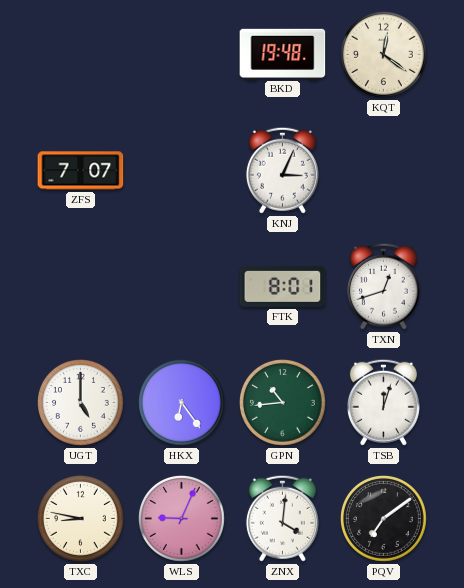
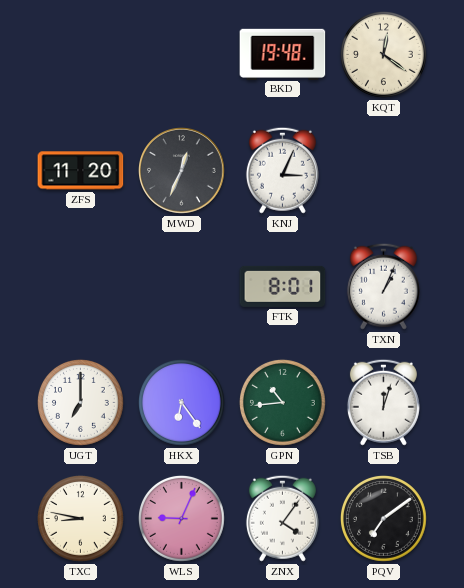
ZFS: 7:07 -> 11:20
MWD: none -> 12:34
TXN: 12:42 -> 1:04
UGT: 5:00 -> 7:00
ZNX: 4:01 -> 4:06
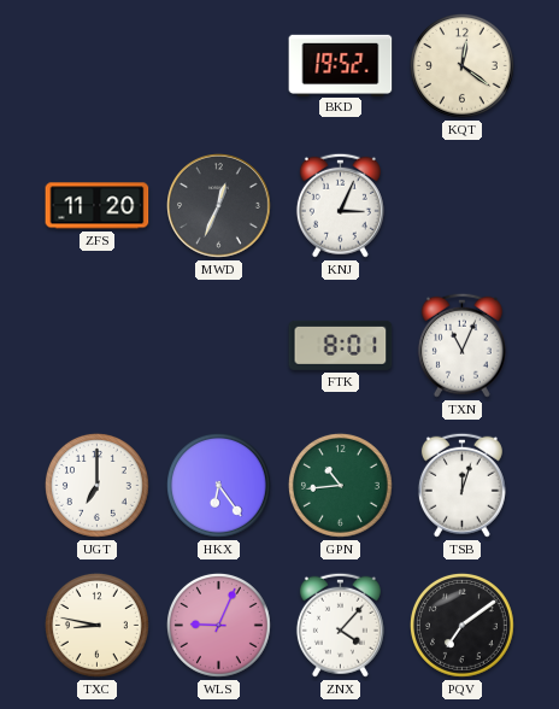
BKD: 19:48 -> 19:52
TXN: 1:04 -> 11:04
ZNX: 4:06 -> 4:07
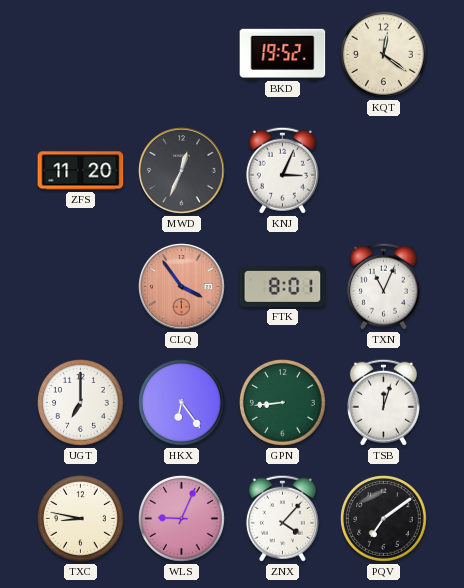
CLQ: none -> 3:54
GPN: 10:44 -> 8:44
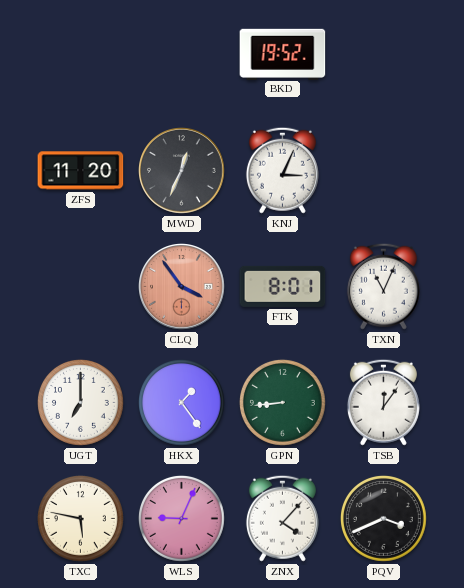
KQT: 12:21 -> none
HKX: 6:24 -> 1:24
TSB: 12:03 -> 12:06
TXC: 8:47 -> 5:47
PQV: 7:09 -> 3:41
